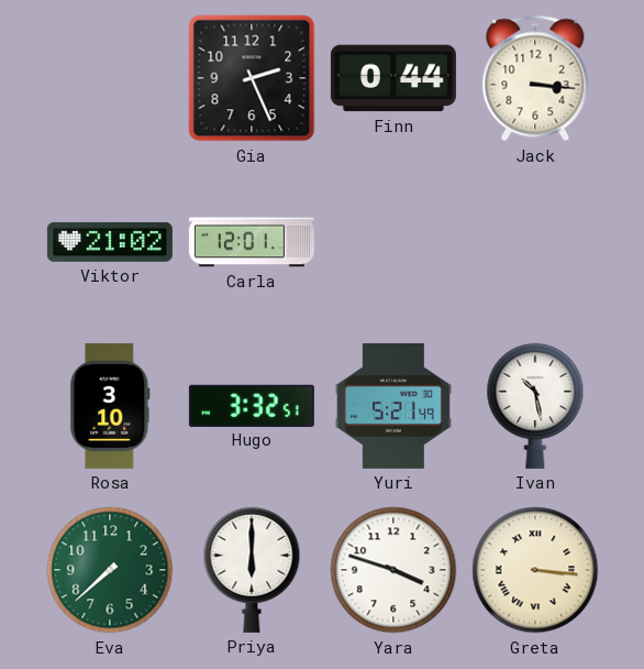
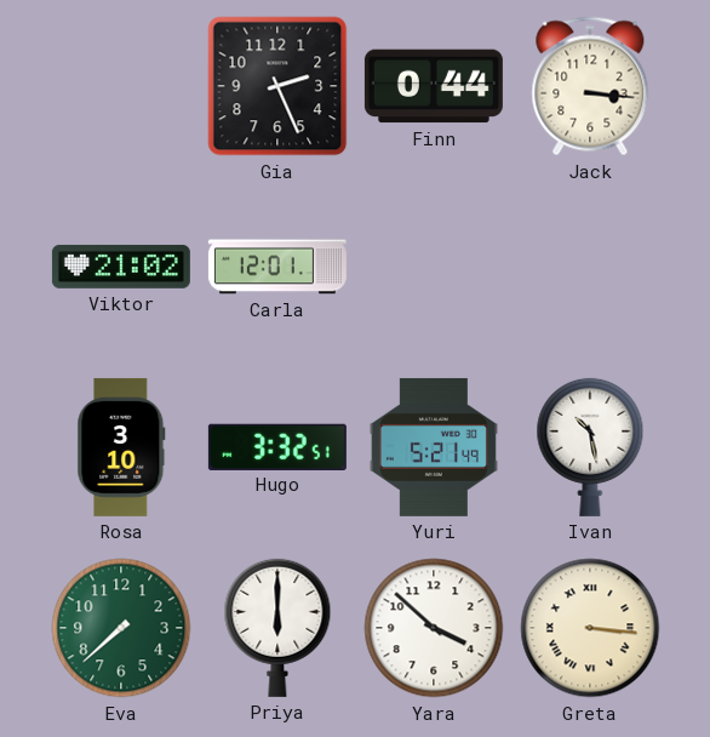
Yara: 3:48 -> 3:52
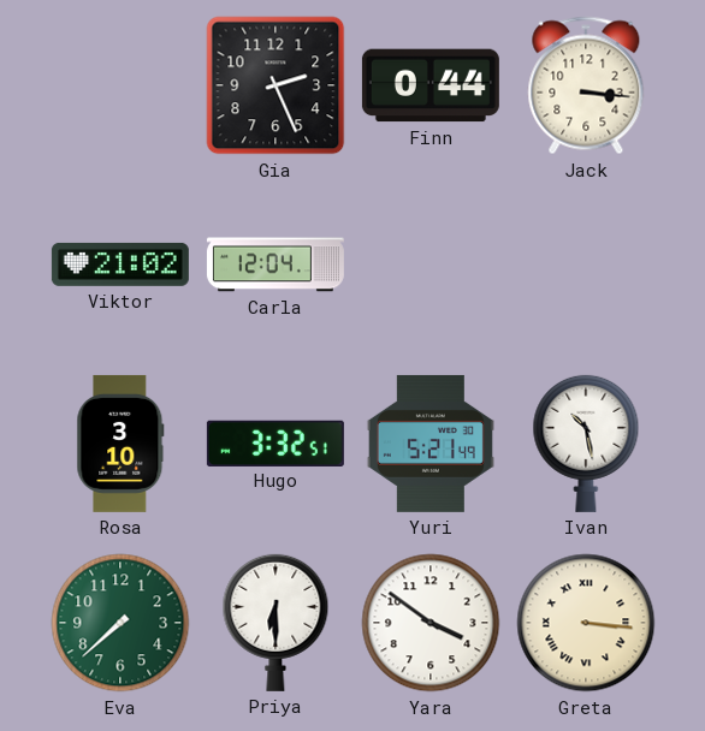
Carla: 12:01 -> 12:04
Priya: 6:00 -> 6:30
Yara: 3:52 -> 3:51
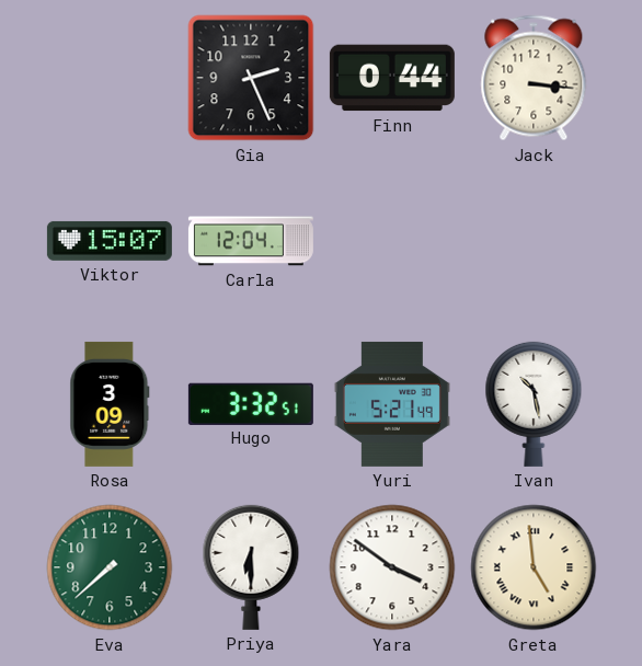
Viktor: 21:02 -> 15:07
Rosa: 3:10 -> 3:09
Greta: 3:16 -> 4:59
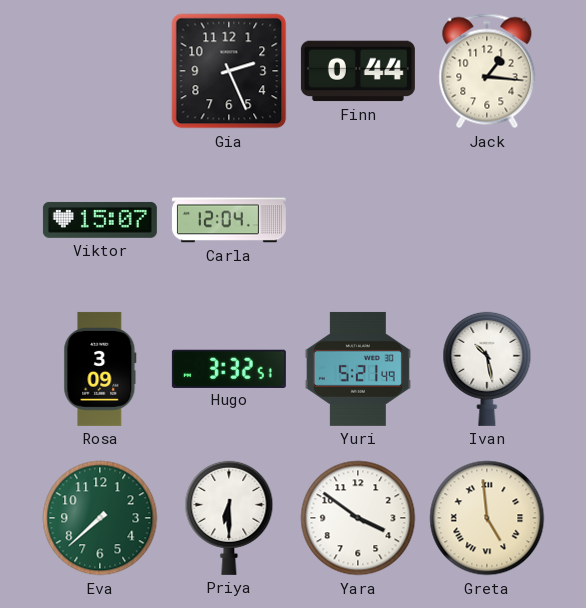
Jack: 3:16 -> 1:16
